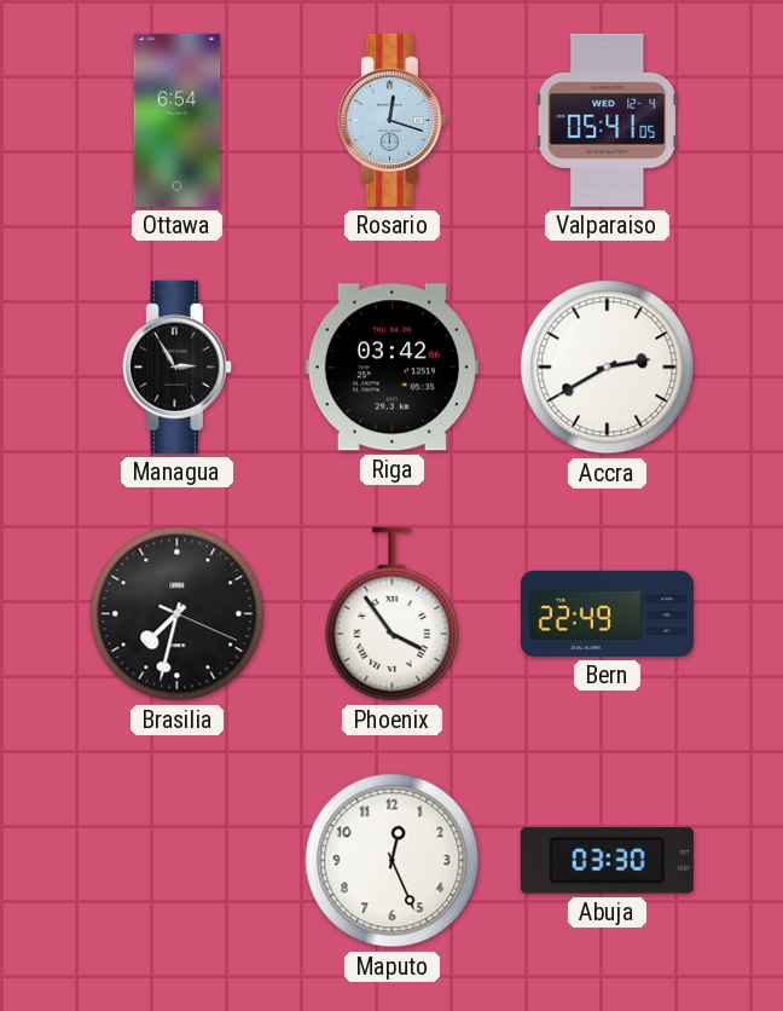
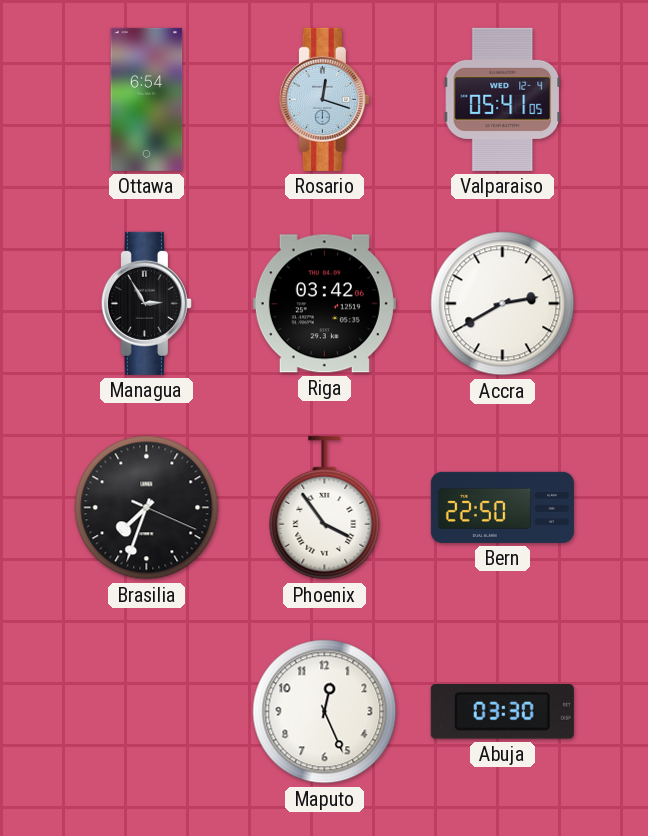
Brasilia: 7:32 -> 7:33
Bern: 22:49 -> 22:50
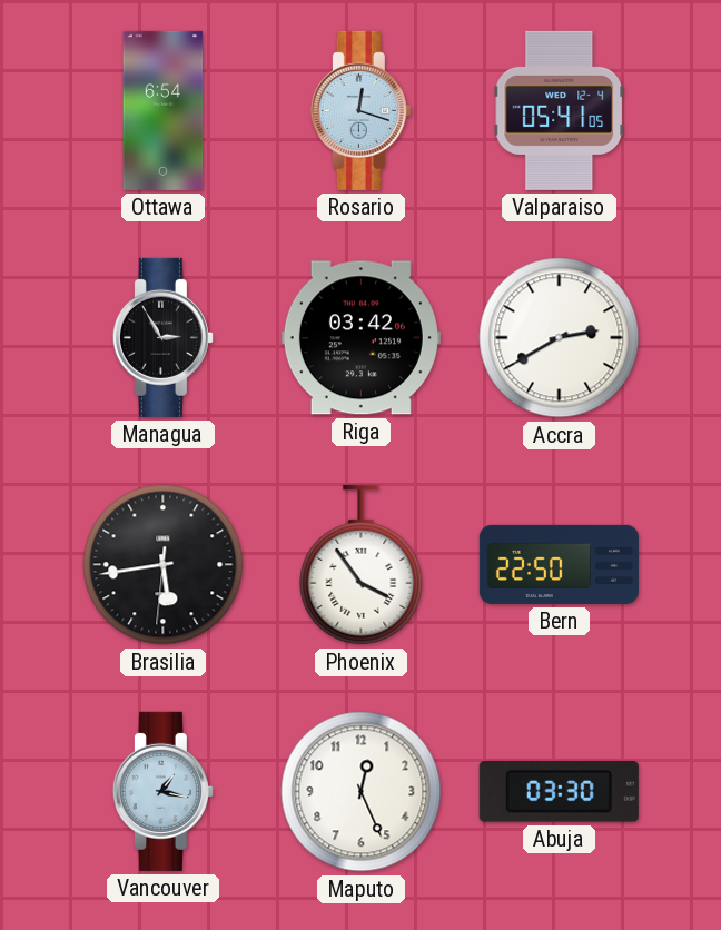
Brasilia: 7:33 -> 5:43
Vancouver: none -> 1:17
